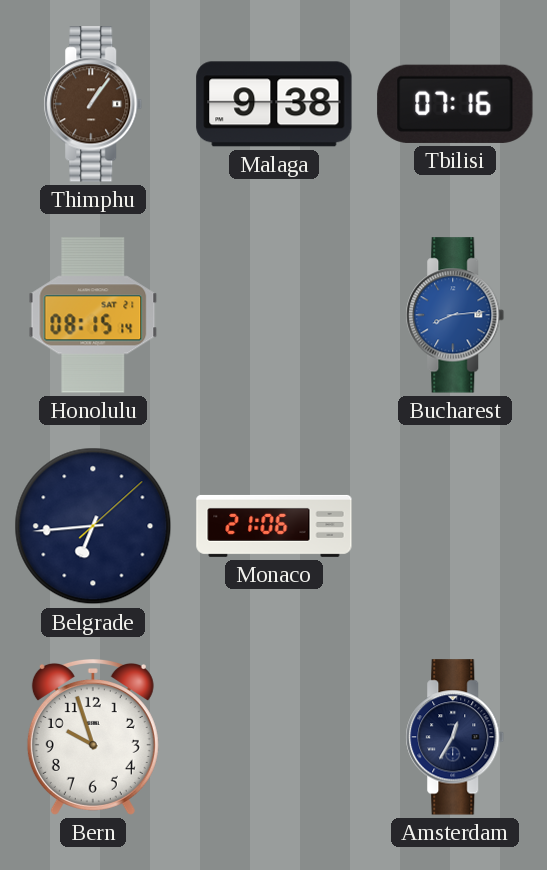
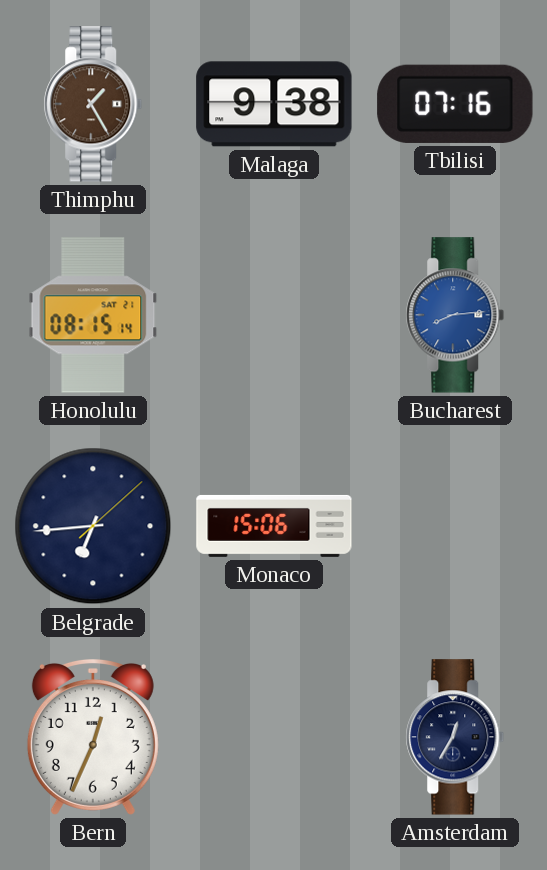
Thimphu: 1:06 -> 1:25
Monaco: 21:06 -> 15:06
Bern: 9:57 -> 12:34
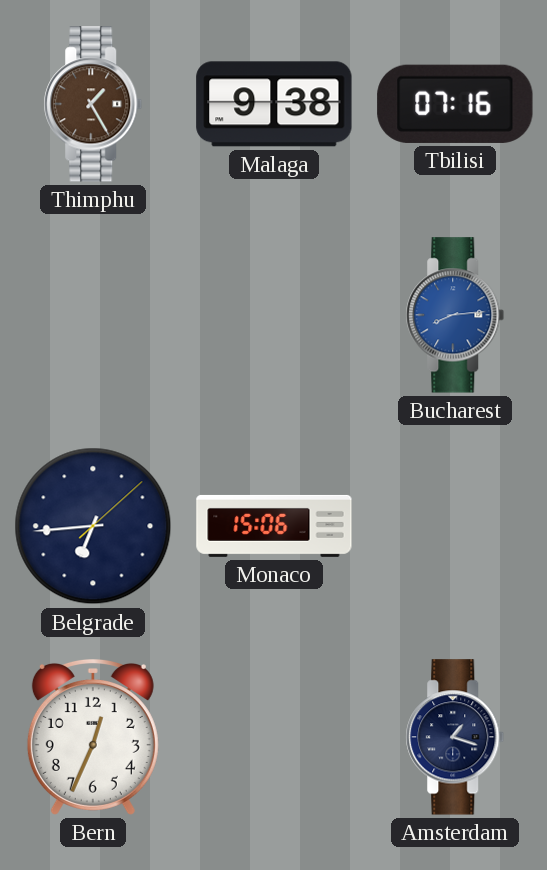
Honolulu: 08:15 -> none
Amsterdam: 12:35 -> 1:18
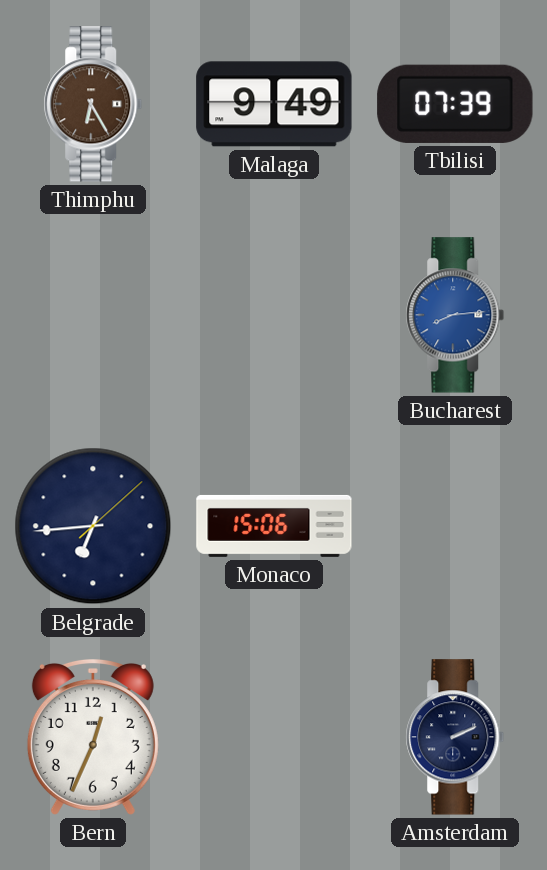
Thimphu: 1:25 -> 6:25
Malaga: 9:38 -> 9:49
Tbilisi: 07:16 -> 07:39
Amsterdam: 1:18 -> 2:11
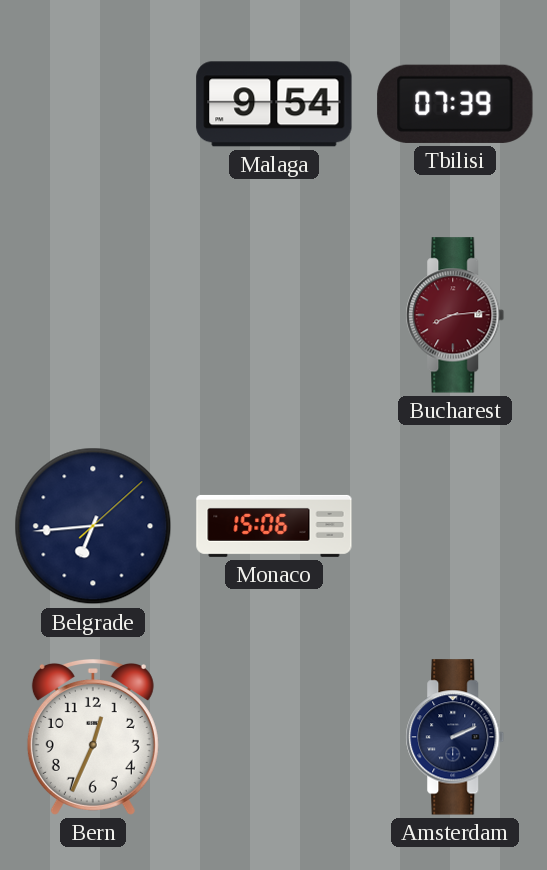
Thimphu: 6:25 -> none
Malaga: 9:49 -> 9:54
Bucharest dial: blue -> burgundy
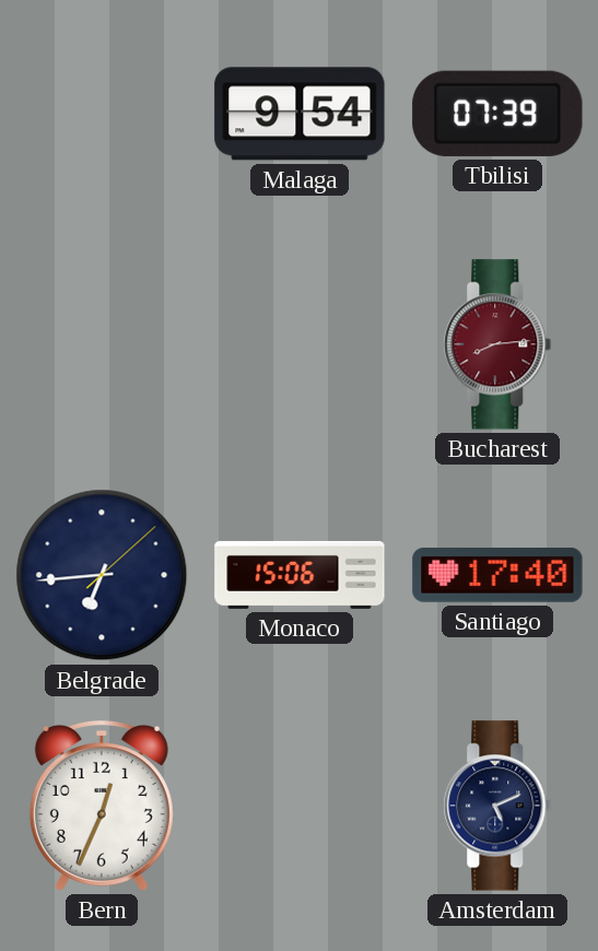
Santiago: none -> 17:40
Amsterdam: 2:11 -> 5:11
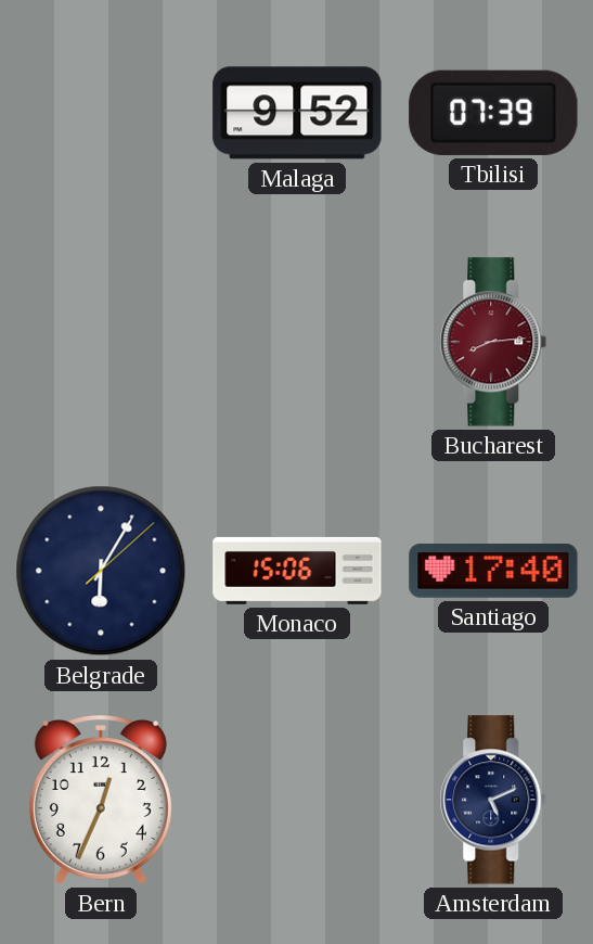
Malaga: 9:54 -> 9:52
Belgrade: 6:44 -> 6:05
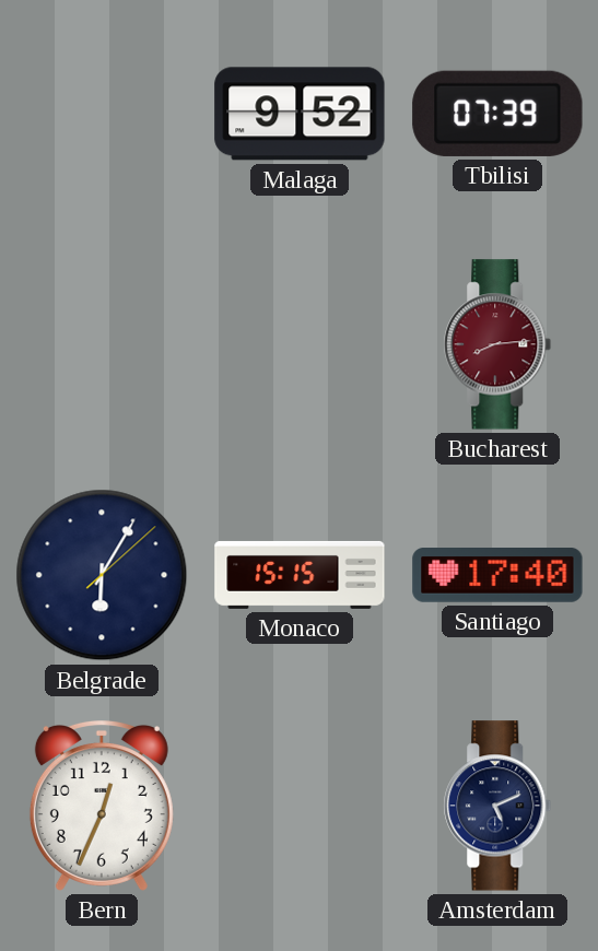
Monaco: 15:06 -> 15:15
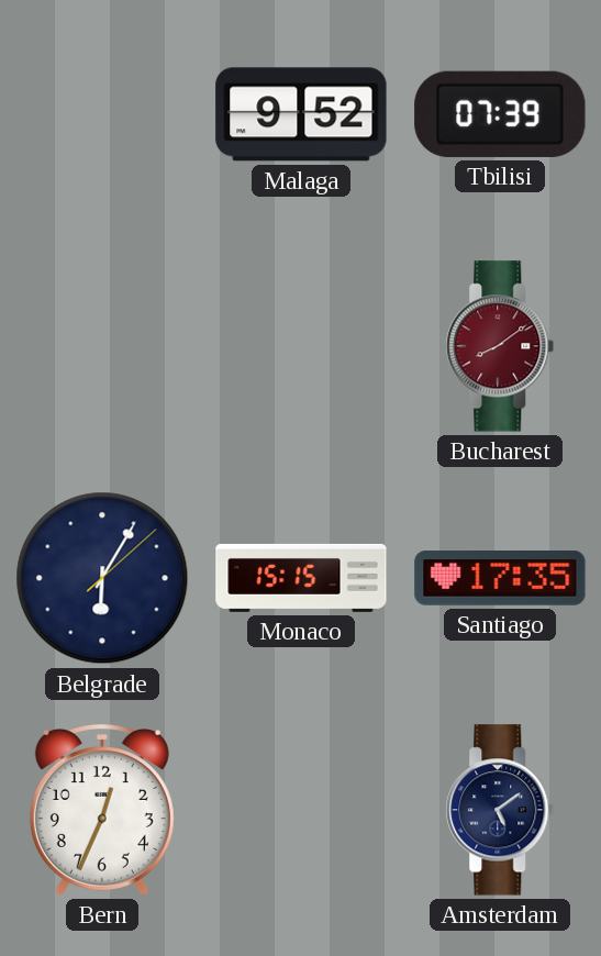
Bucharest: 8:14 -> 8:09
Santiago: 17:40 -> 17:35
Amsterdam: 5:11 -> 5:09
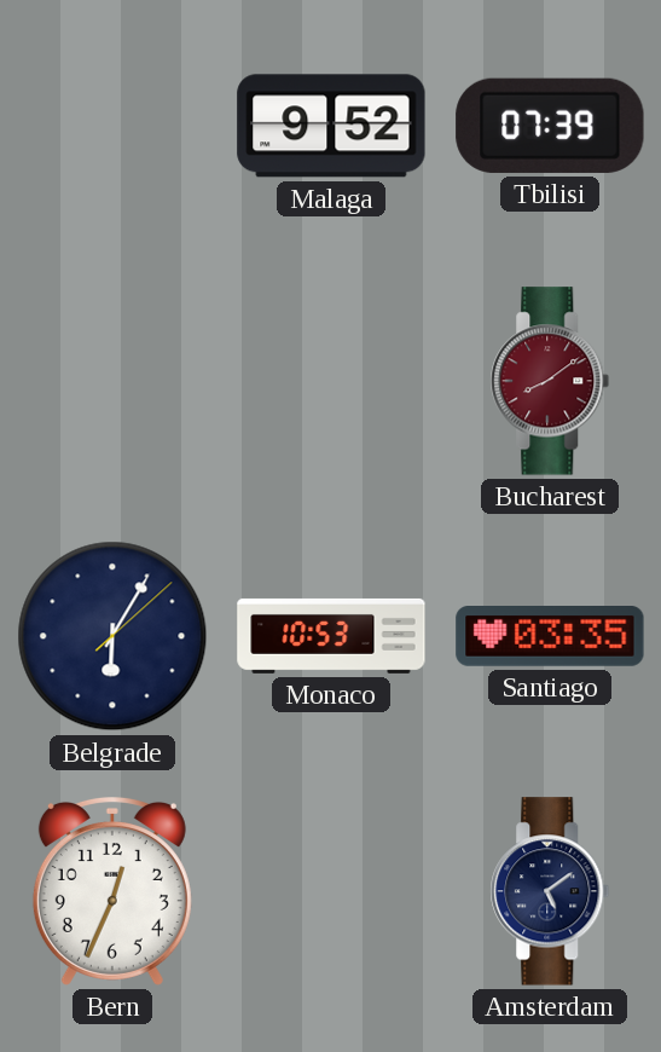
Monaco: 15:15 -> 10:53
Santiago: 17:35 -> 03:35
